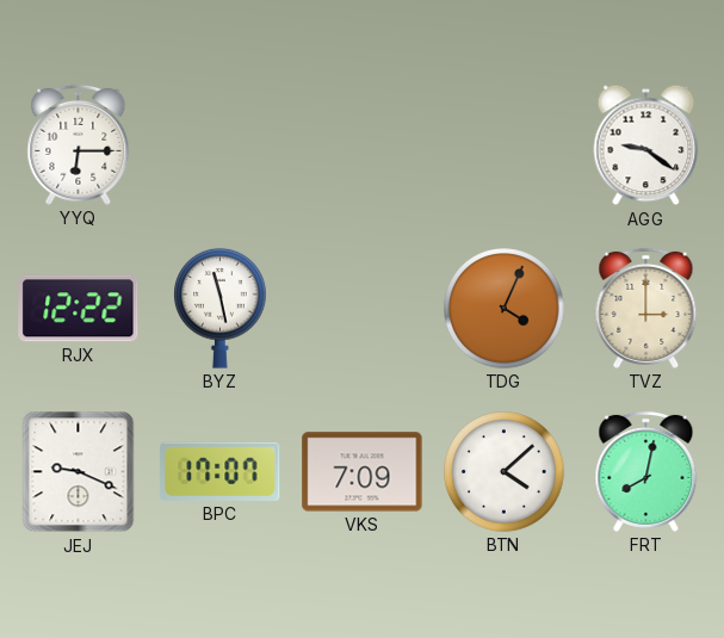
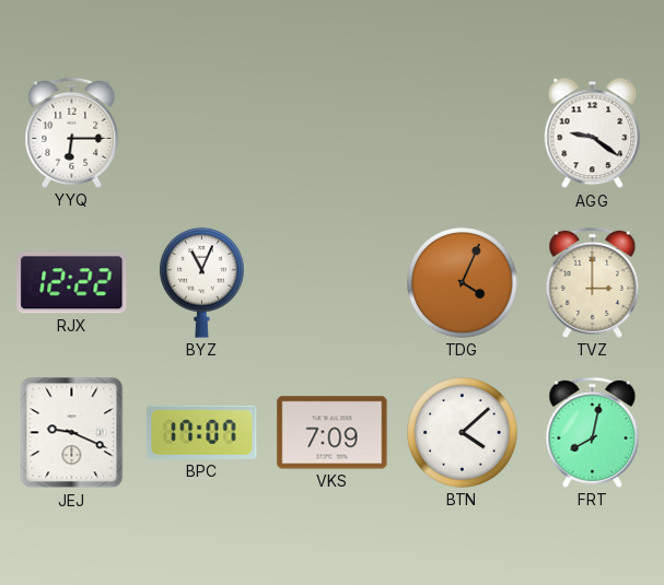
BYZ: 11:28 -> 11:04
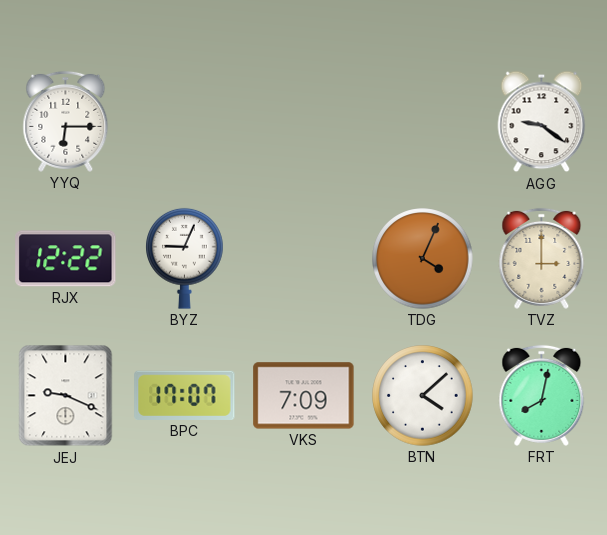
BYZ: 11:04 -> 9:04
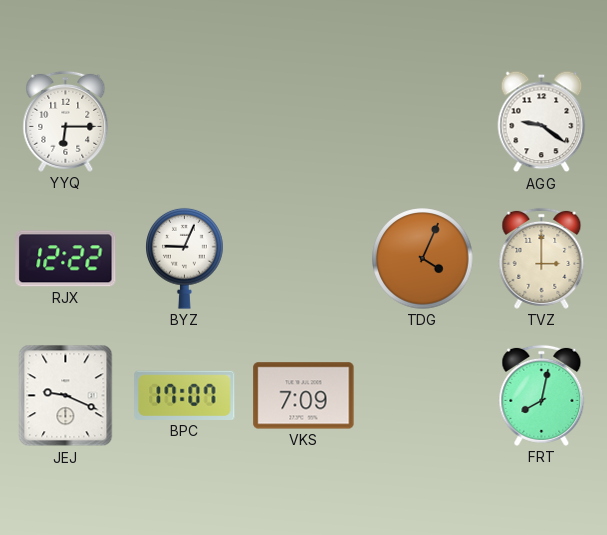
BTN: 4:08 -> none
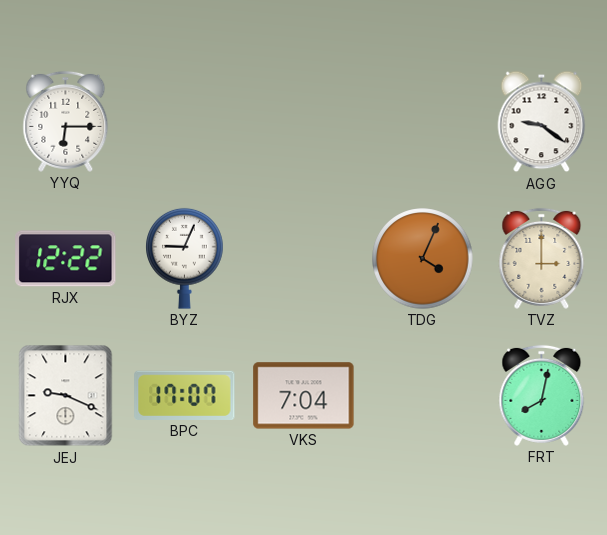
VKS: 7:09 -> 7:04
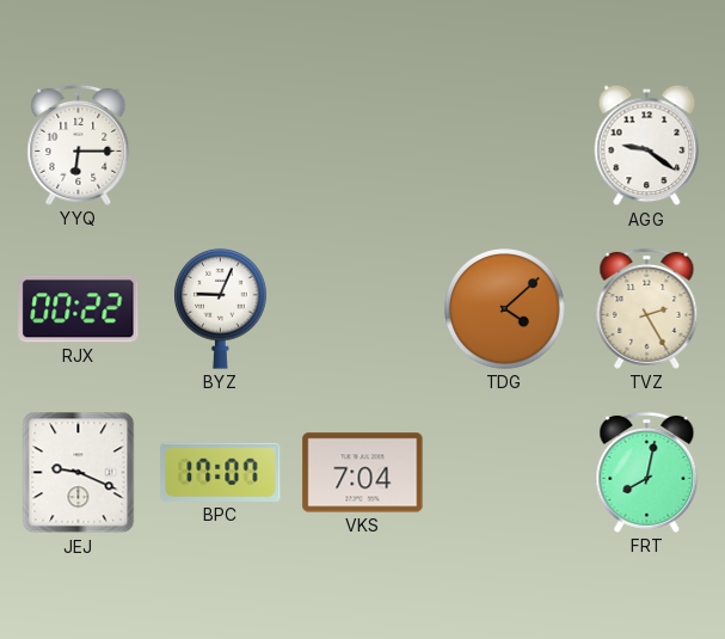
RJX: 12:22 -> 00:22
TDG: 4:04 -> 4:08
TVZ: 3:00 -> 2:25
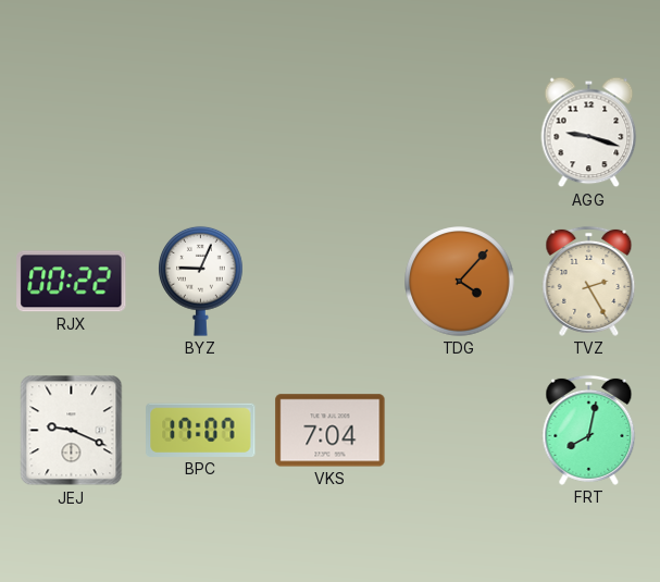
YYQ: 6:15 -> none
AGG: 9:21 -> 9:18
TDG: 4:08 -> 4:07
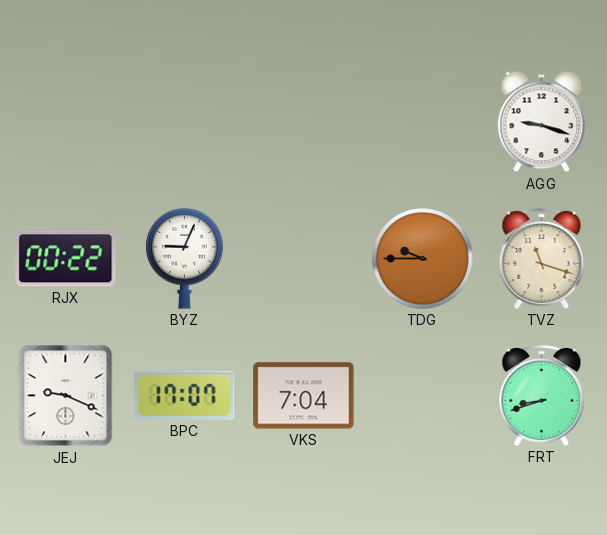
TDG: 4:07 -> 9:45
TVZ: 2:25 -> 11:18
FRT: 8:02 -> 8:42
